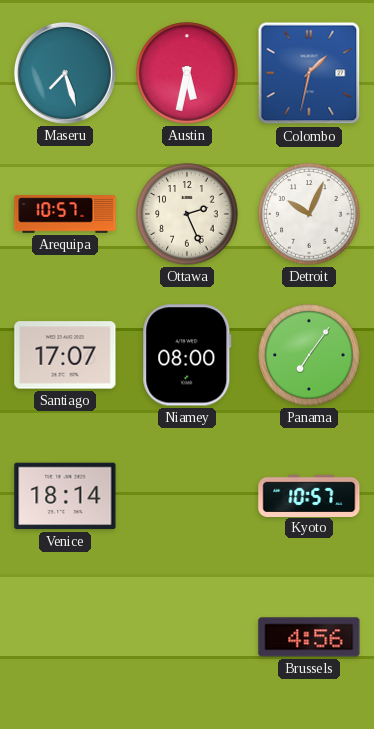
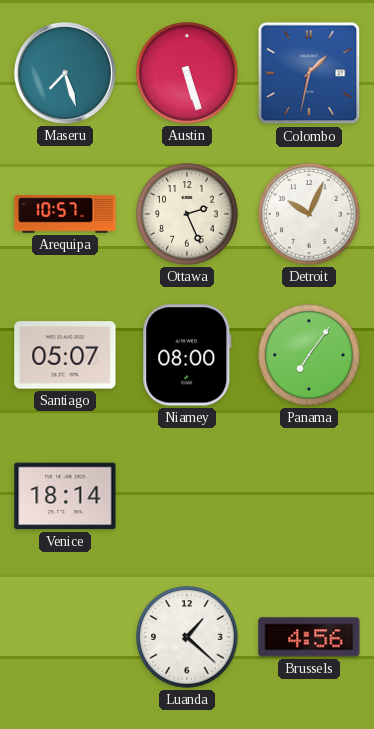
Austin: 5:32 -> 5:27
Santiago: 17:07 -> 05:07
Kyoto: 10:57 -> none
Luanda: none -> 1:22
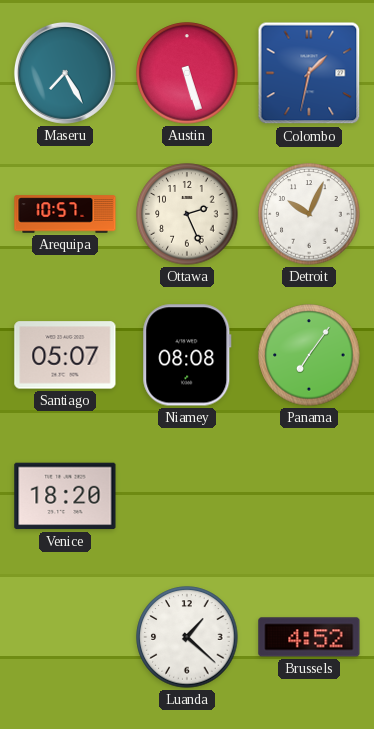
Maseru: 7:27 -> 7:25
Niamey: 08:00 -> 08:08
Venice: 18:14 -> 18:20
Brussels: 4:56 -> 4:52
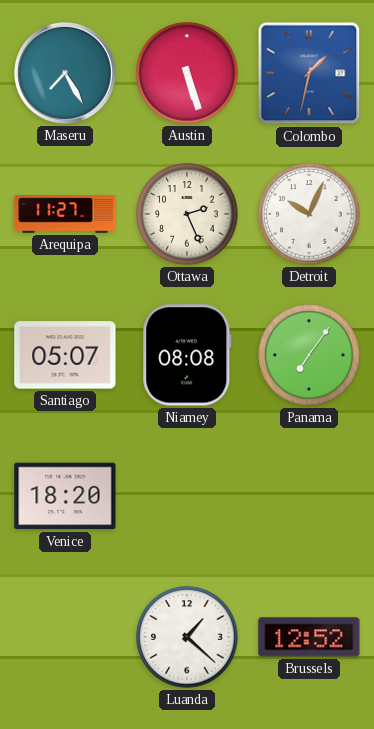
Arequipa: 10:57 -> 11:27
Brussels: 4:52 -> 12:52
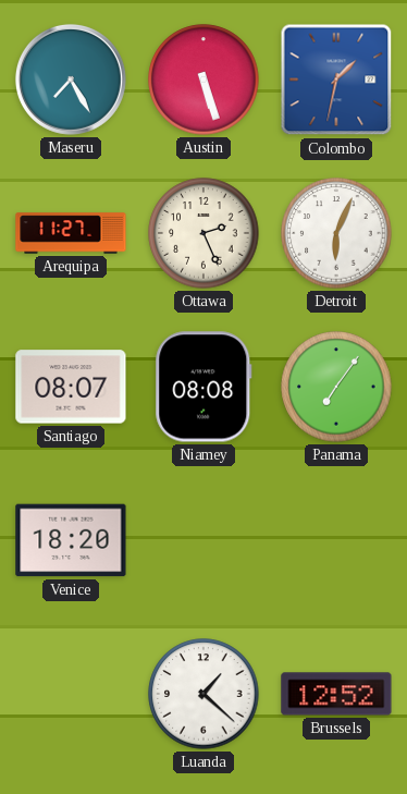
Detroit: 10:04 -> 6:04
Santiago: 05:07 -> 08:07
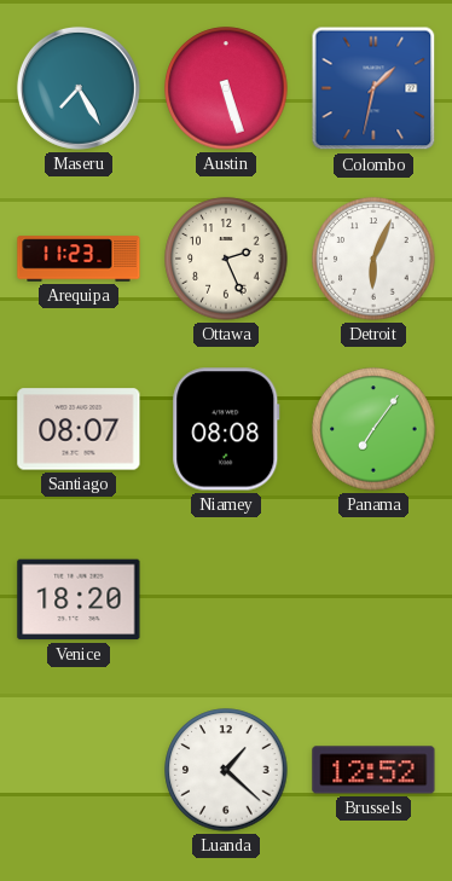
Arequipa: 11:27 -> 11:23
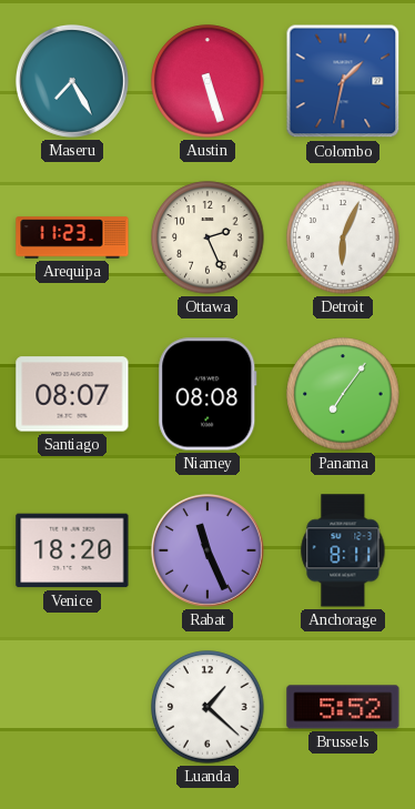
Rabat: none -> 11:26
Anchorage: none -> 8:11
Brussels: 12:52 -> 5:52
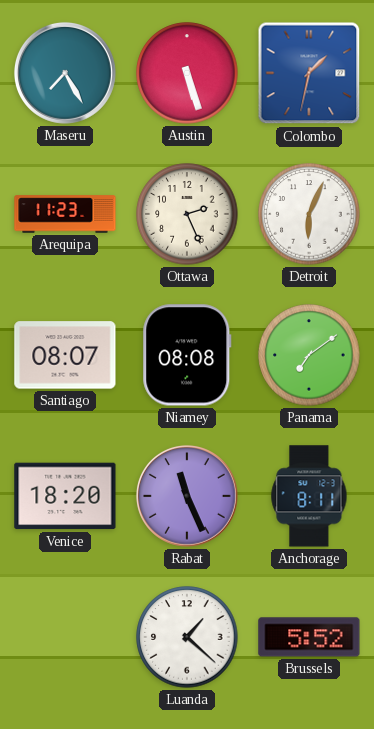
Panama: 7:06 -> 7:09
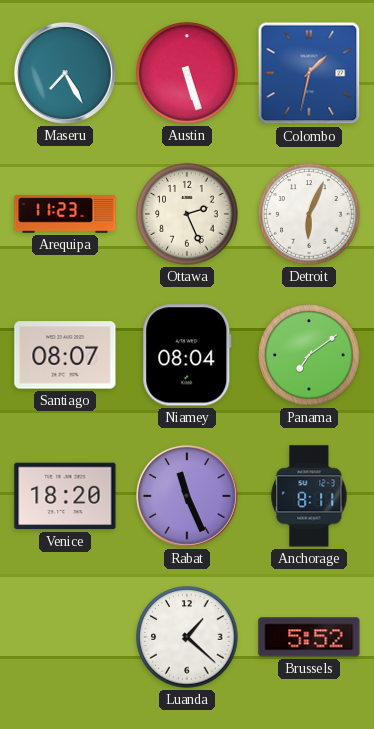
Niamey: 08:08 -> 08:04
